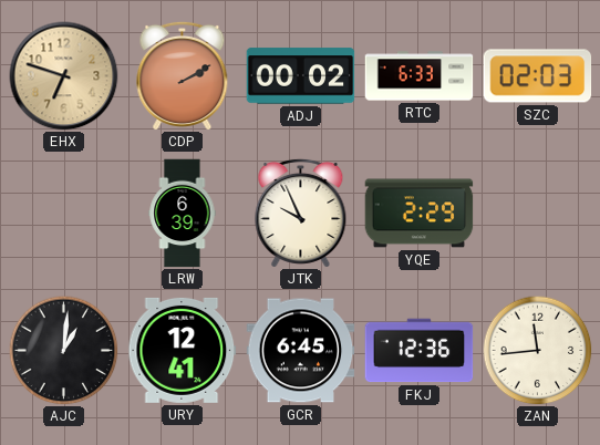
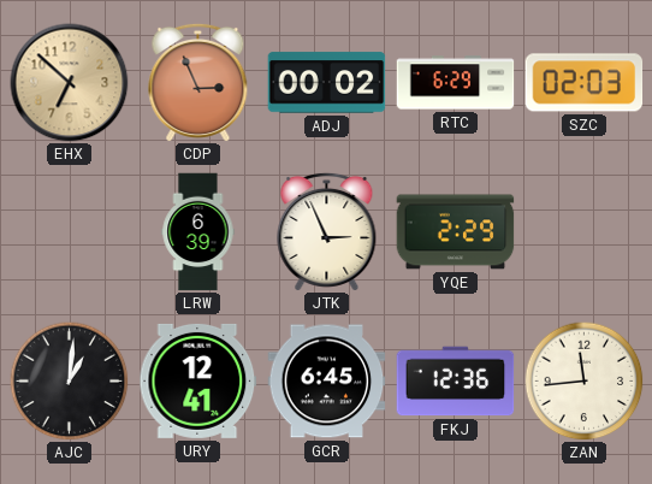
EHX: 6:48 -> 6:52
CDP: 2:10 -> 2:56
RTC: 6:33 -> 6:29
JTK: 9:56 -> 2:56
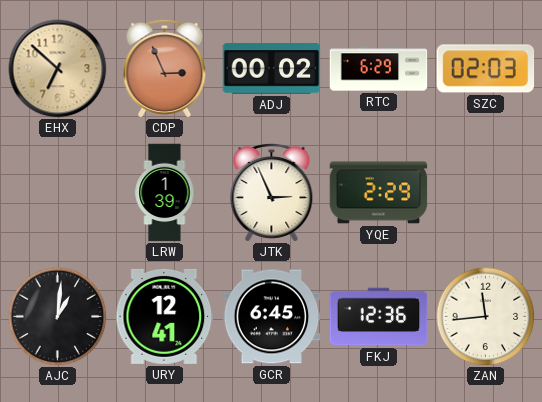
LRW: 6:39 -> 1:39
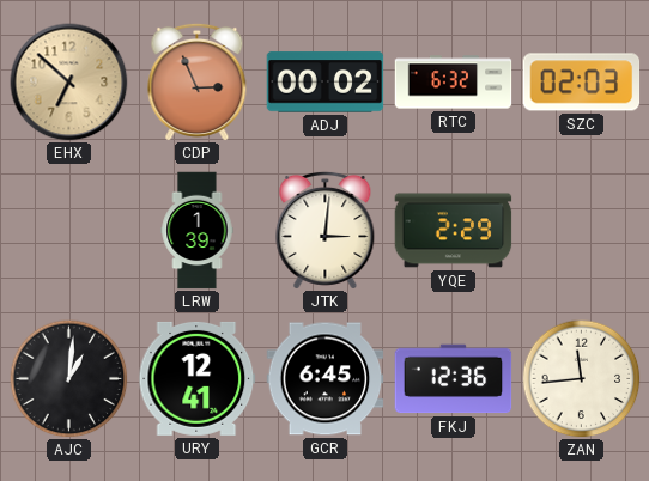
RTC: 6:29 -> 6:32
JTK: 2:56 -> 3:01
